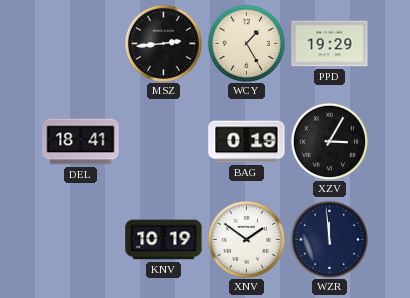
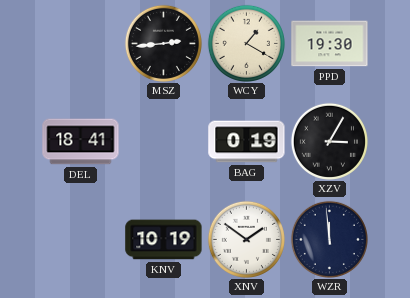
WCY: 1:25 -> 1:20
PPD: 19:29 -> 19:30
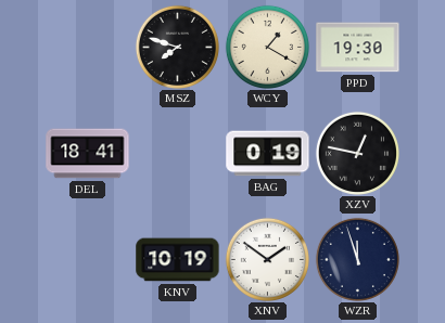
MSZ: 2:44 -> 7:48
XZV: 3:05 -> 12:47
WZR: 11:59 -> 11:57
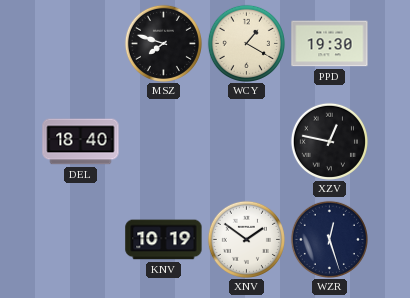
DEL: 18:41 -> 18:40
BAG: 0:19 -> none
WZR: 11:57 -> 12:27
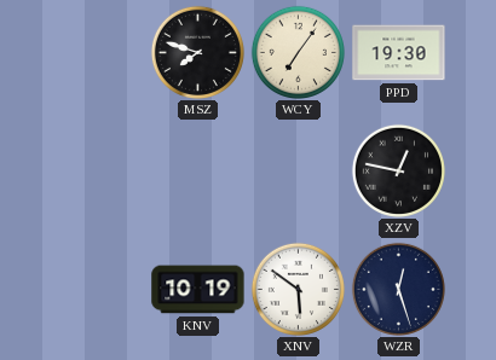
WCY: 1:20 -> 7:06
DEL: 18:40 -> none
XNV: 1:51 -> 5:51
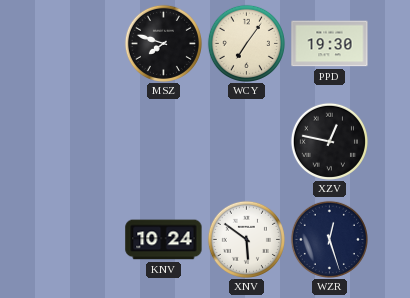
KNV: 10:19 -> 10:24
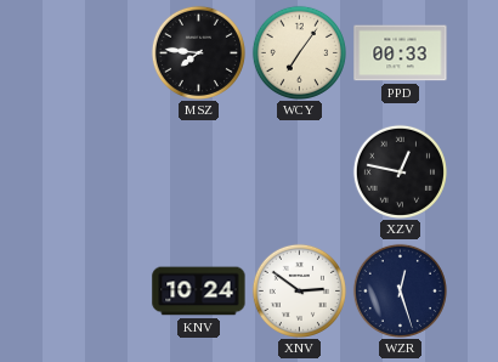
MSZ: 7:48 -> 7:46
PPD: 19:30 -> 00:33
XNV: 5:51 -> 2:51
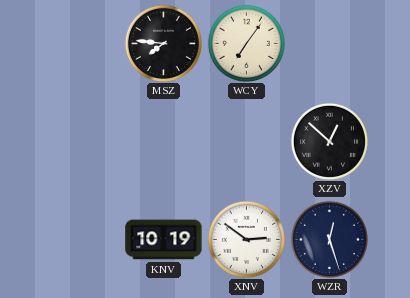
PPD: 00:33 -> none
XZV: 12:47 -> 12:52
KNV: 10:24 -> 10:19
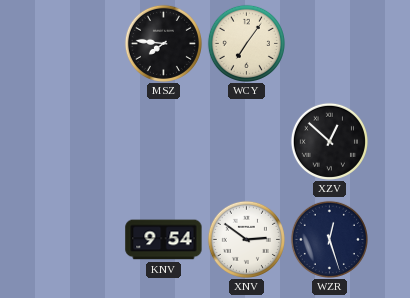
KNV: 10:19 -> 9:54
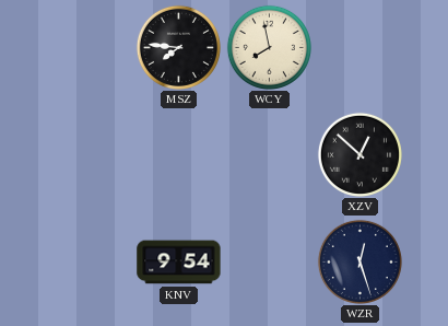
WCY: 7:06 -> 7:58
XNV: 2:51 -> none
